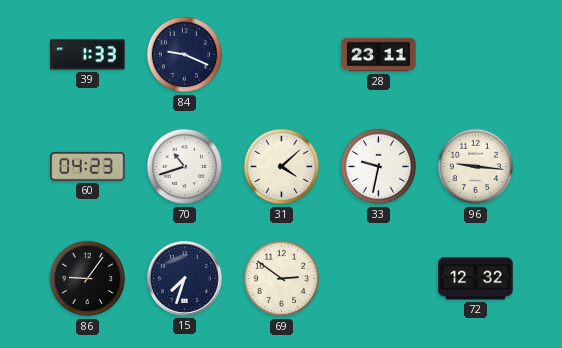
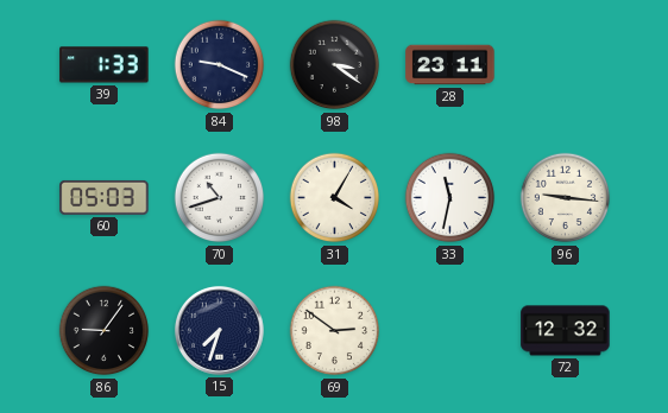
98: none -> 3:21
60: 04:23 -> 05:03
31: 4:08 -> 4:05
33: 9:32 -> 11:32
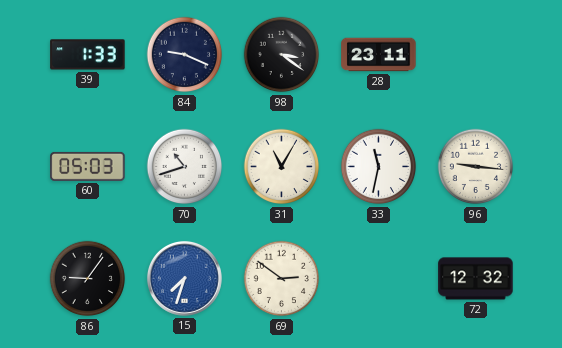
31: 4:05 -> 11:05
15 dial: navy -> blue
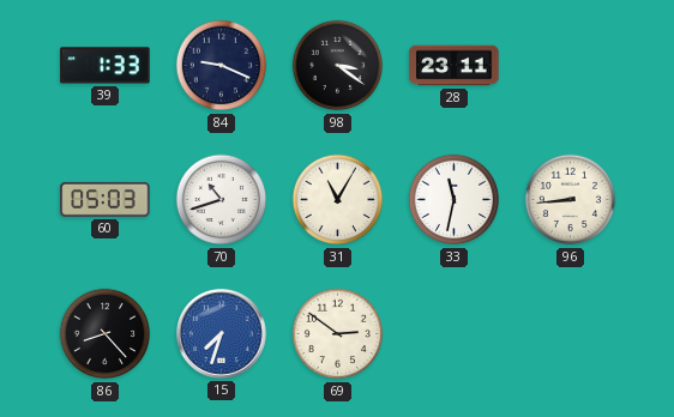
96: 9:16 -> 8:44
86: 9:06 -> 8:23
72: 12:32 -> none
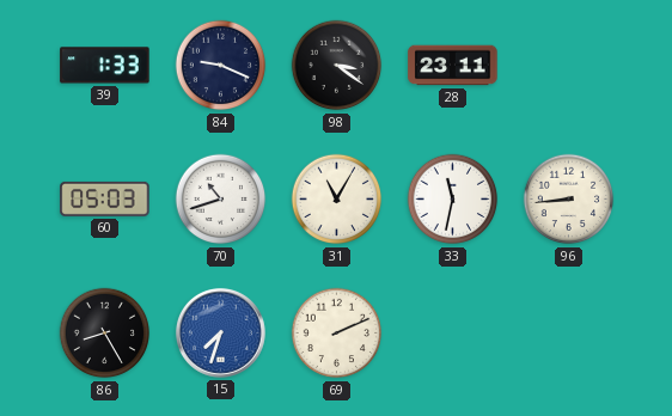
86: 8:23 -> 8:25
69: 2:51 -> 2:11
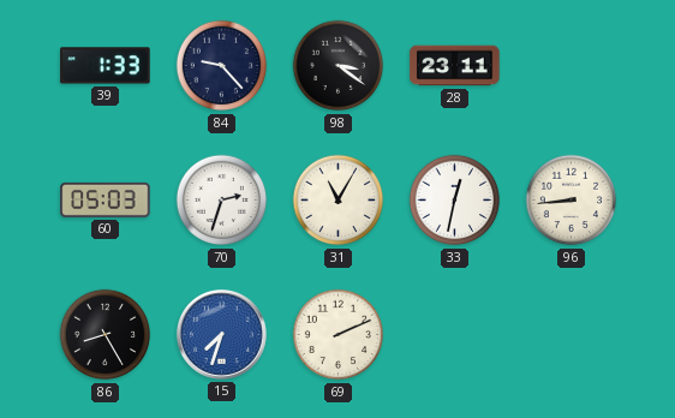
84: 9:19 -> 9:23
70: 10:42 -> 2:33
33: 11:32 -> 12:32
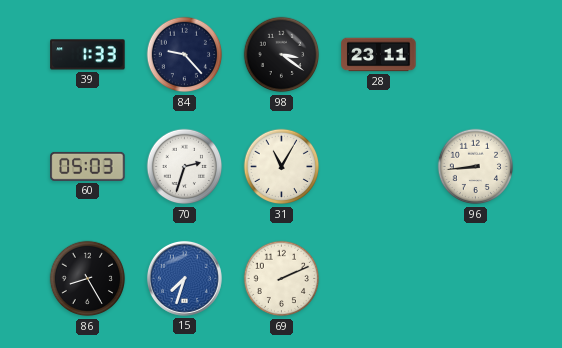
33: 12:32 -> none
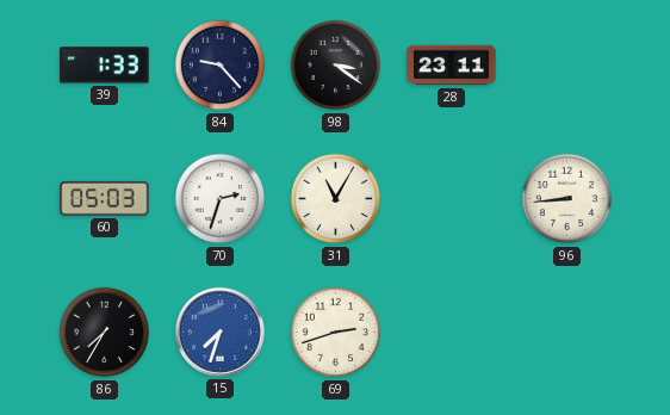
86: 8:25 -> 7:35
69: 2:11 -> 2:42
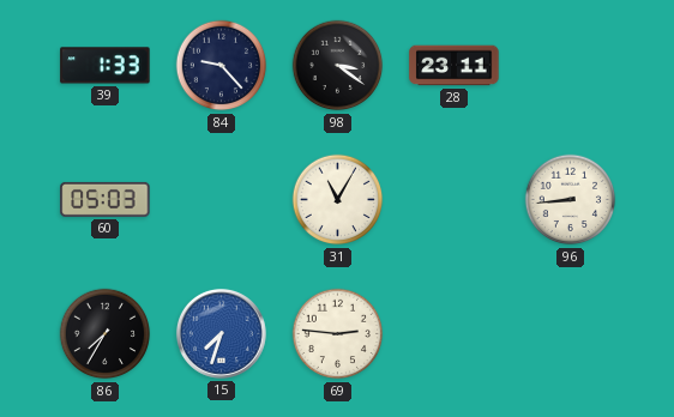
70: 2:33 -> none
69: 2:42 -> 2:46
